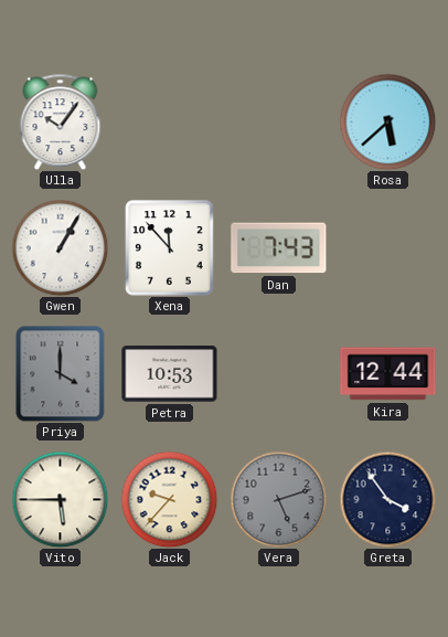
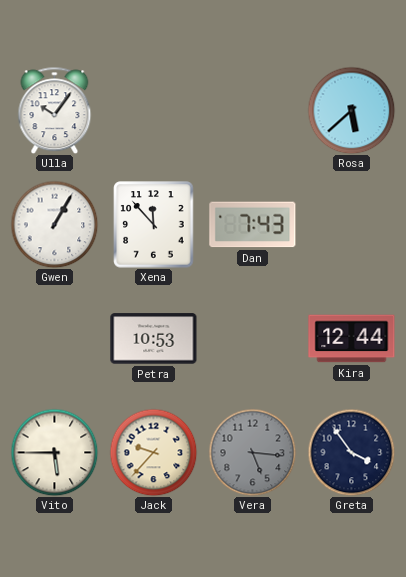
Priya: 4:00 -> none
Vera: 5:12 -> 5:16
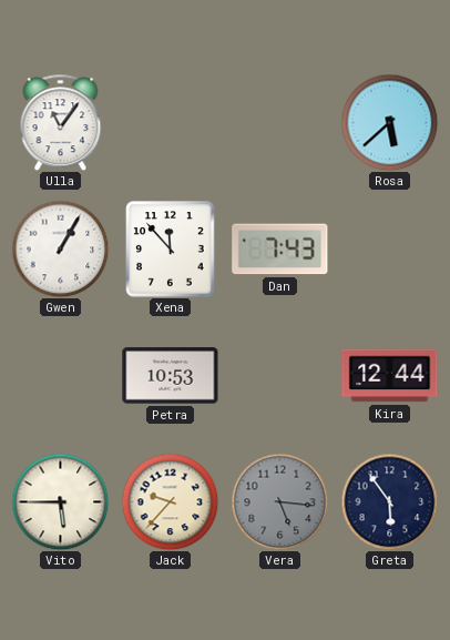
Ulla: 10:06 -> 11:06
Greta: 3:54 -> 5:54
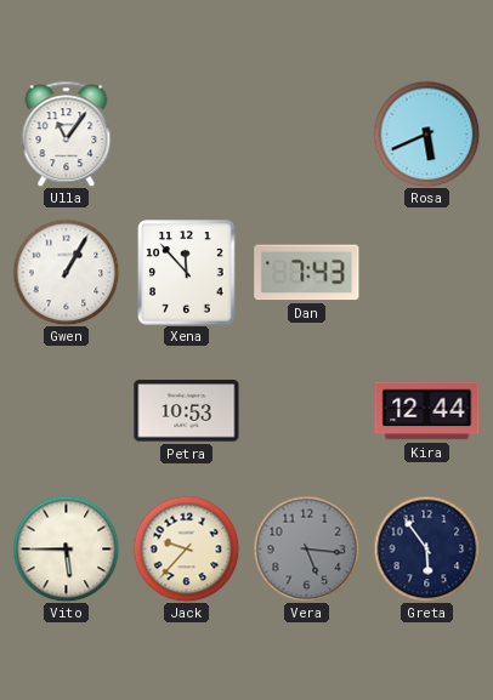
Rosa: 5:38 -> 5:41
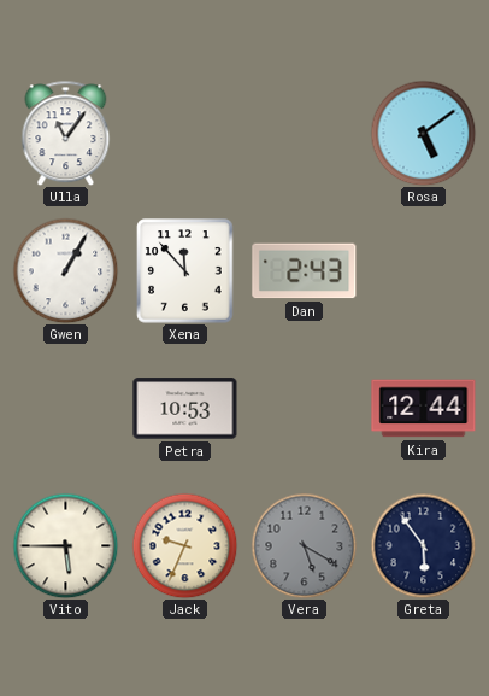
Rosa: 5:41 -> 5:09
Dan: 7:43 -> 2:43
Jack: 9:37 -> 9:34
Vera: 5:16 -> 5:20
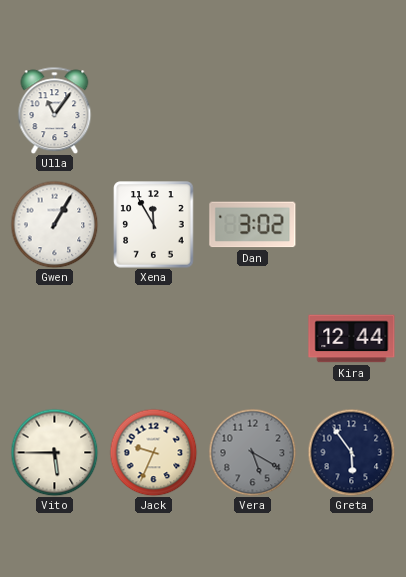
Rosa: 5:09 -> none
Xena: 11:53 -> 11:55
Dan: 2:43 -> 3:02
Petra: 10:53 -> none
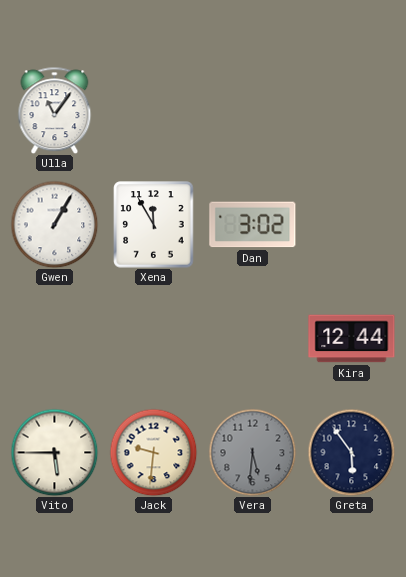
Jack: 9:34 -> 9:31
Vera: 5:20 -> 5:31
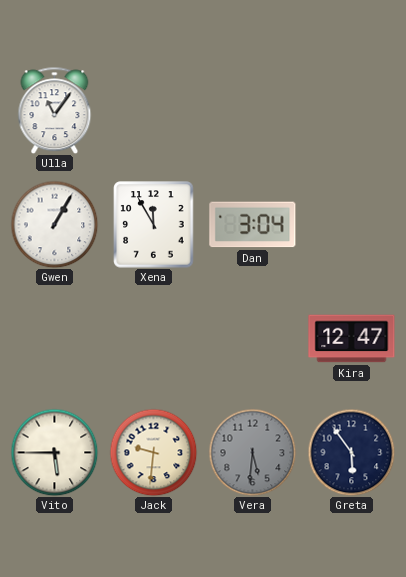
Dan: 3:02 -> 3:04
Kira: 12:44 -> 12:47
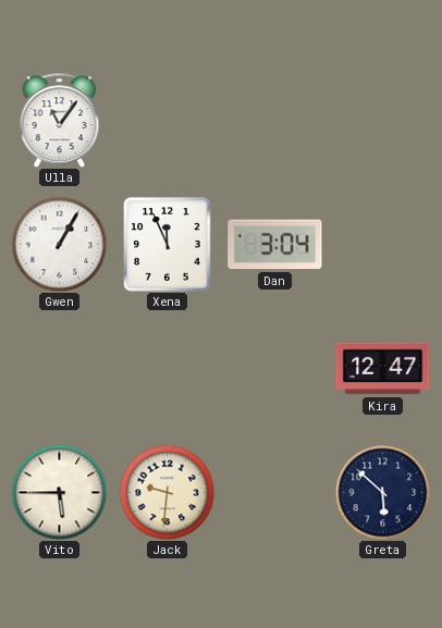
Xena: 11:55 -> 11:56
Vera: 5:31 -> none
Greta: 5:54 -> 5:52
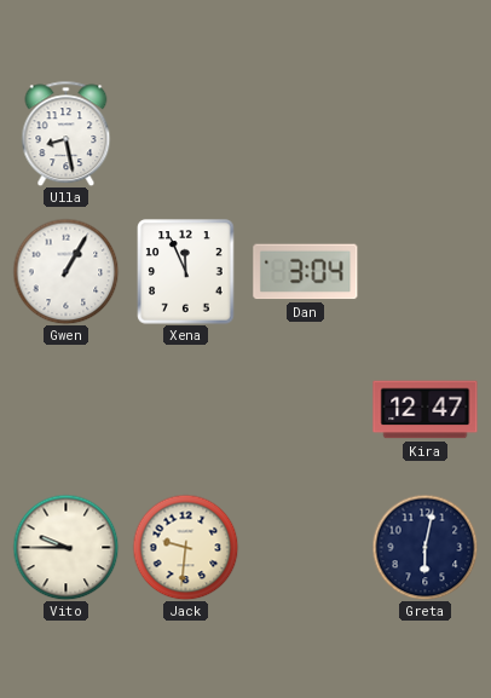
Ulla: 11:06 -> 8:28
Vito: 5:45 -> 9:45
Greta: 5:52 -> 6:02
